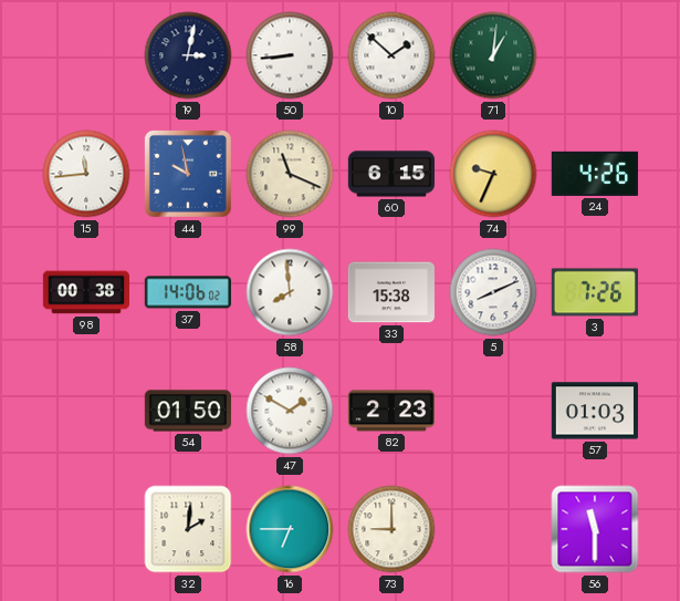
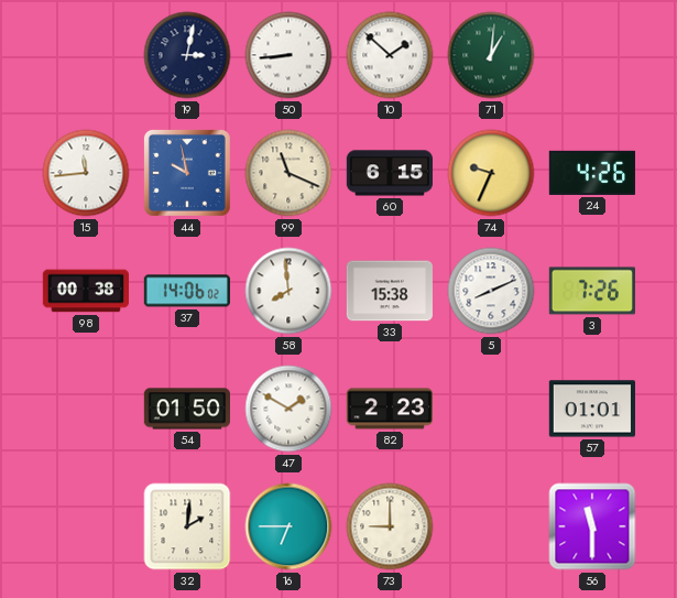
57: 01:03 -> 01:01
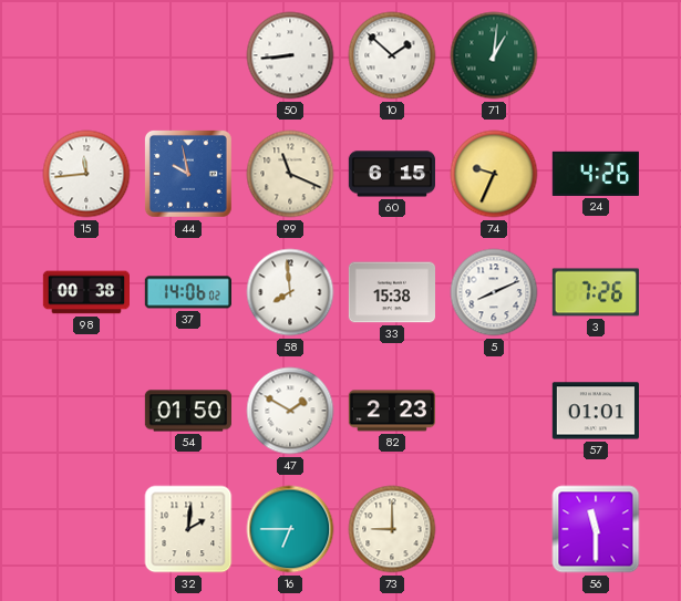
19: 3:02 -> none
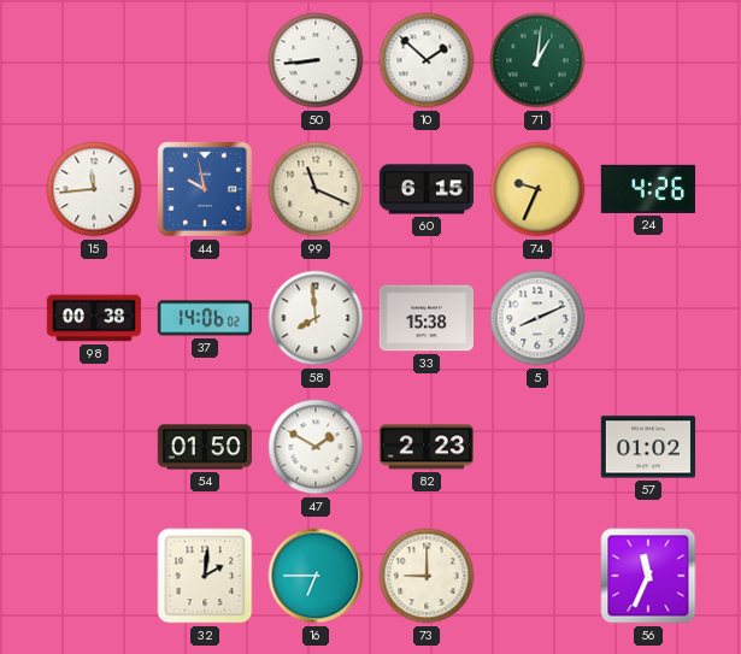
3: 7:26 -> none
57: 01:01 -> 01:02
56: 11:30 -> 11:34
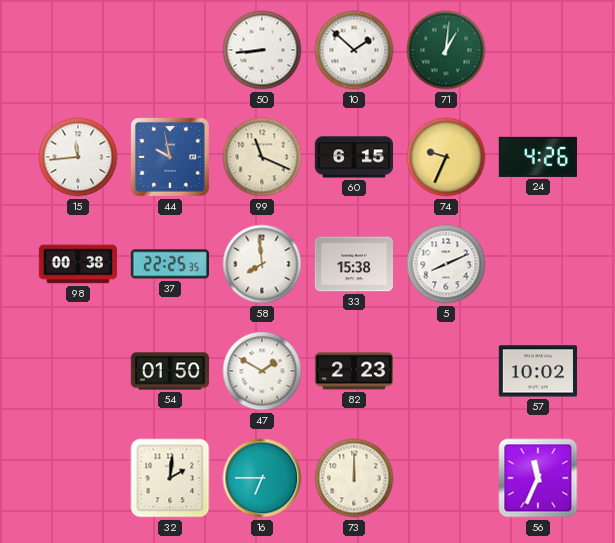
37: 14:06 -> 22:25
57: 01:02 -> 10:02
73: 9:00 -> 12:00
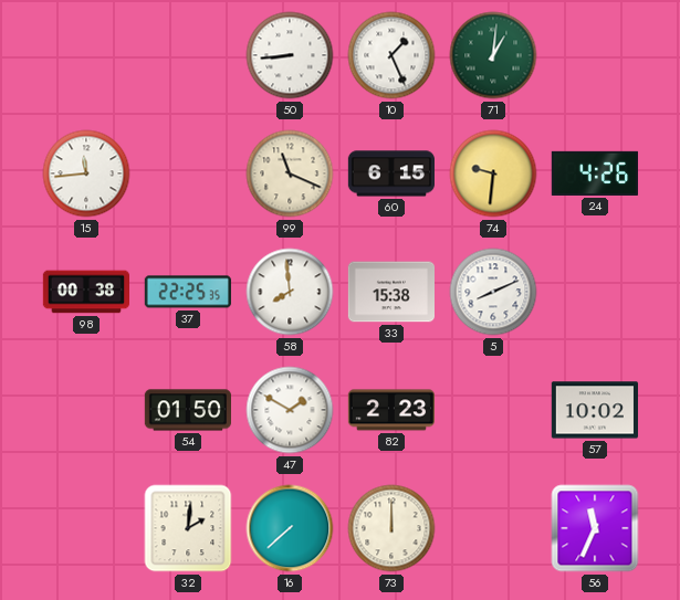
10: 1:52 -> 1:26
44: 9:58 -> none
74: 9:34 -> 9:31
16: 6:45 -> 7:38
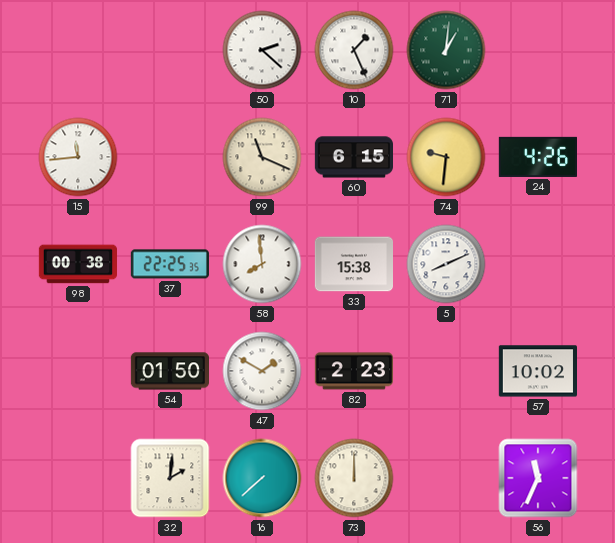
50: 8:44 -> 2:22
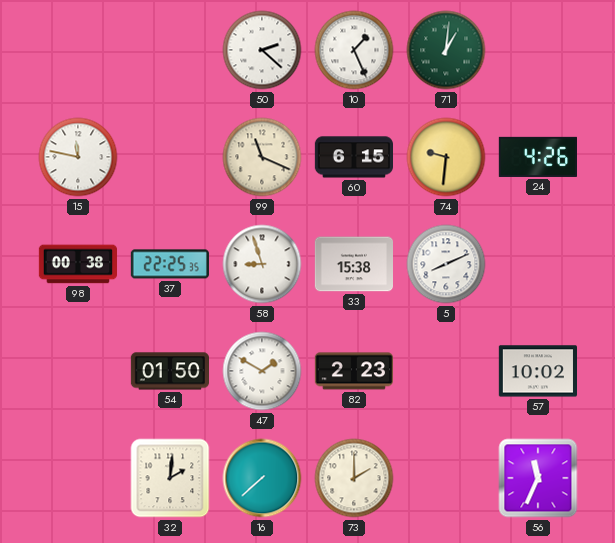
15: 11:44 -> 11:47
58: 7:59 -> 8:57
73: 12:00 -> 2:00
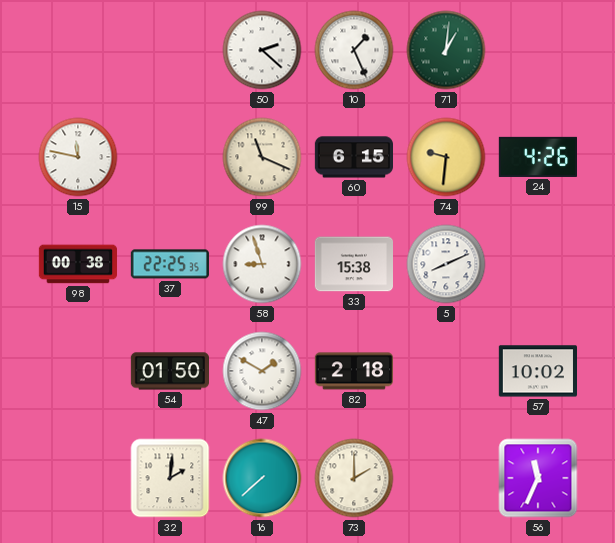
82: 2:23 -> 2:18
